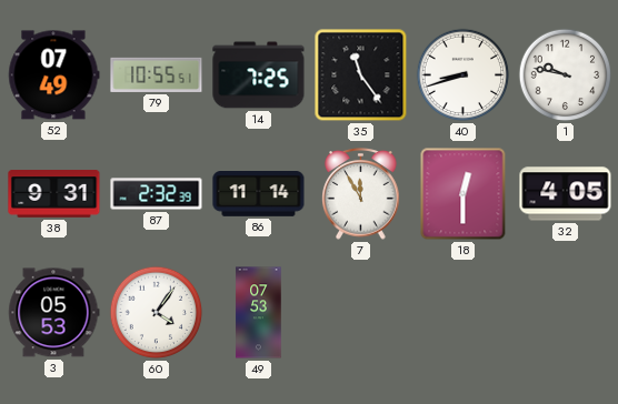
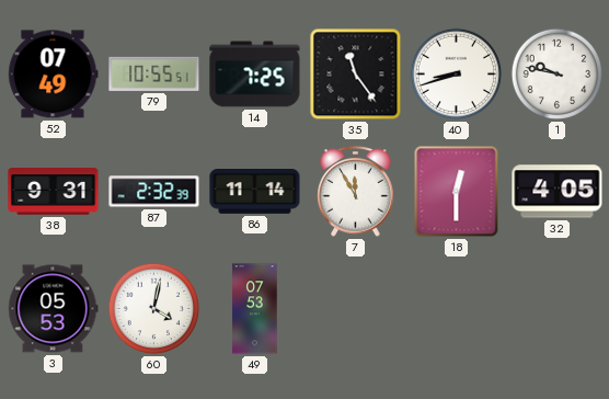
60: 4:06 -> 4:02
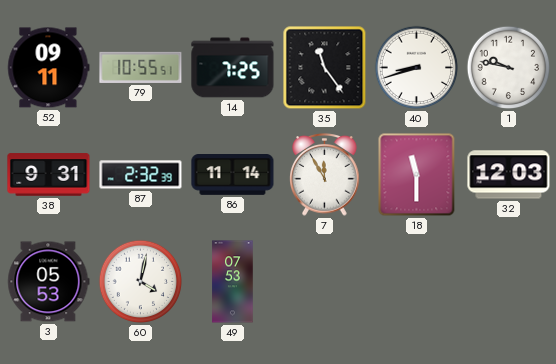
52: 07:49 -> 09:11
18: 12:30 -> 11:30
32: 4:05 -> 12:03
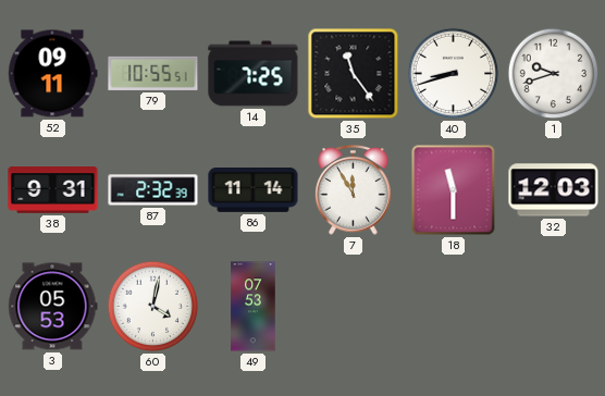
1: 9:47 -> 9:42
